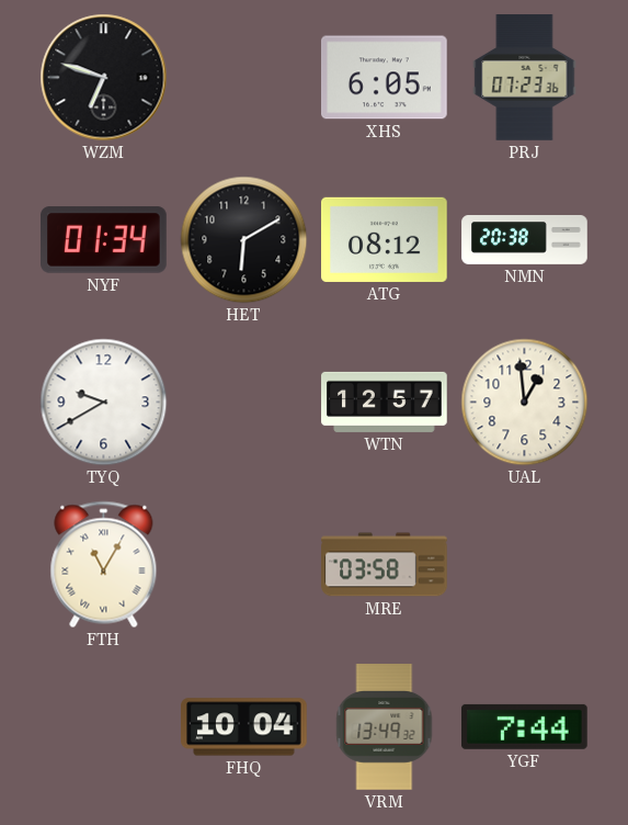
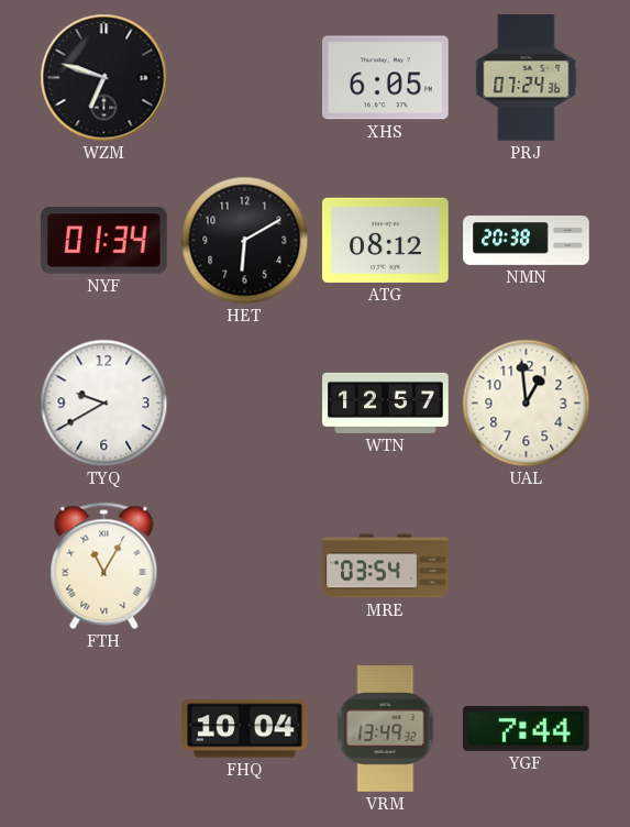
PRJ: 07:23 -> 07:24
MRE: 03:58 -> 03:54
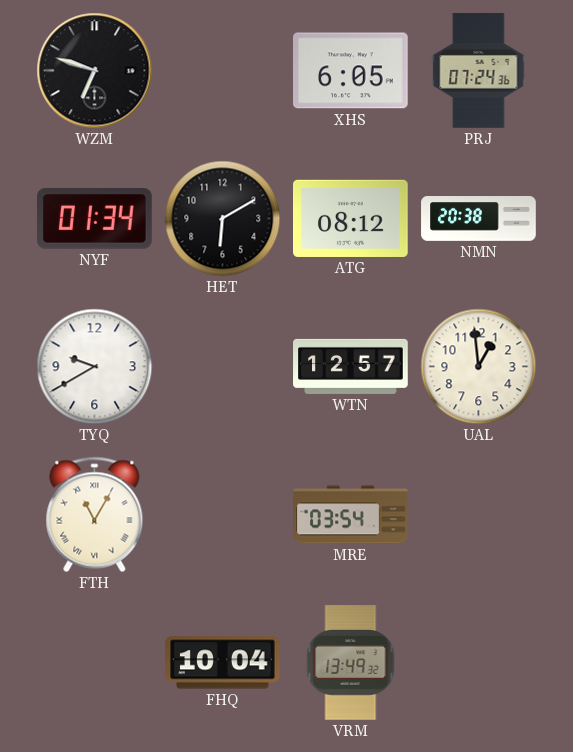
YGF: 7:44 -> none
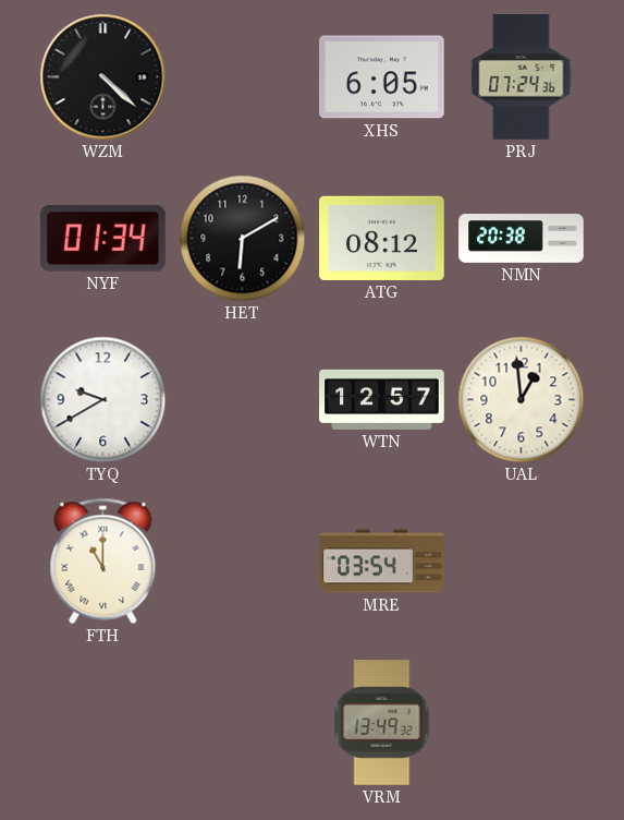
WZM: 6:48 -> 4:22
FTH: 11:05 -> 11:00
FHQ: 10:04 -> none
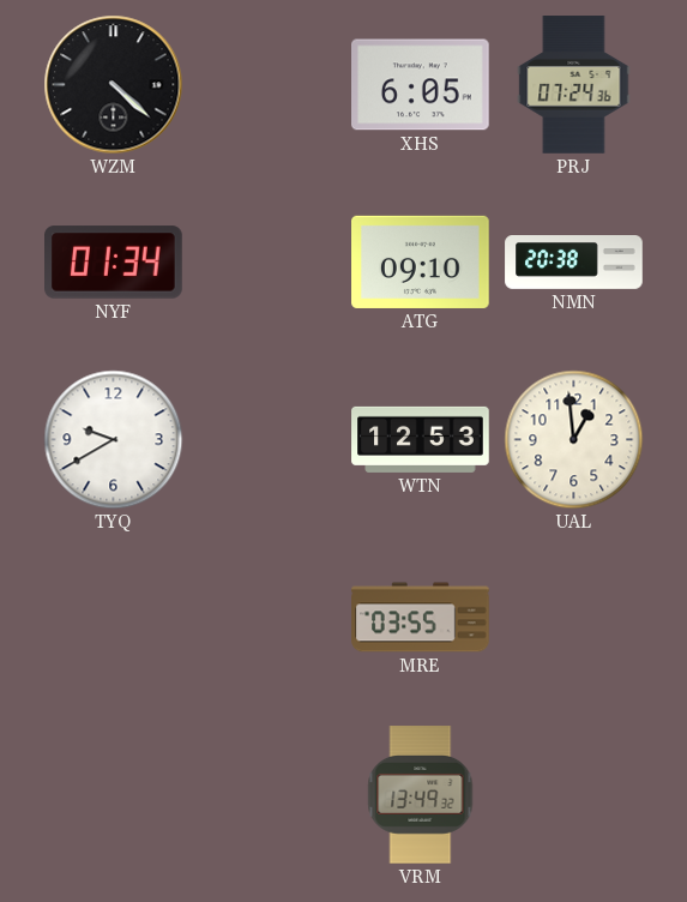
HET: 6:10 -> none
ATG: 08:12 -> 09:10
WTN: 12:57 -> 12:53
FTH: 11:00 -> none
MRE: 03:54 -> 03:55
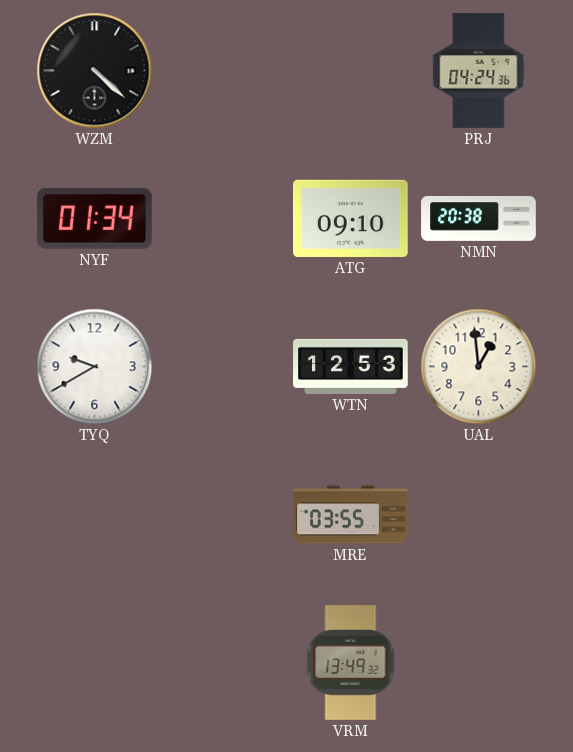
XHS: 6:05 -> none
PRJ: 07:24 -> 04:24
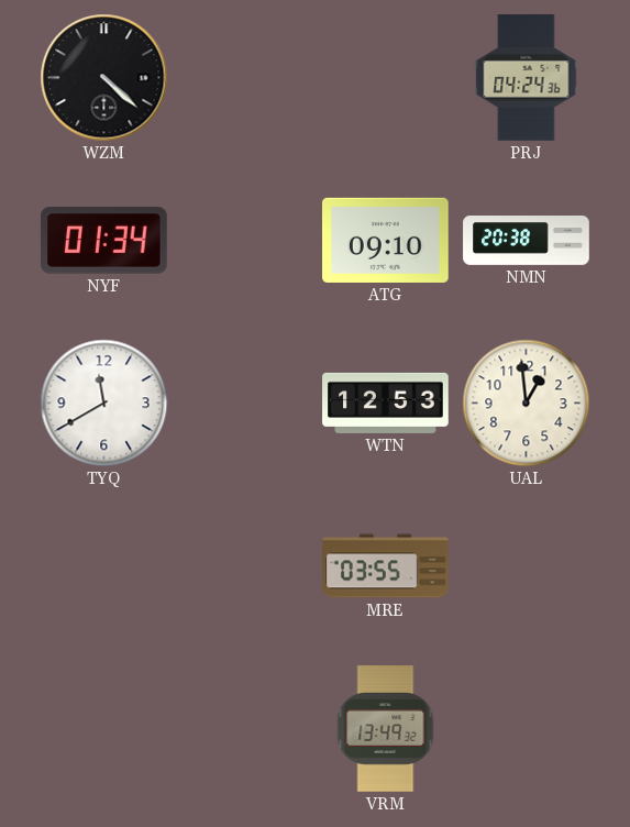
TYQ: 9:40 -> 11:40
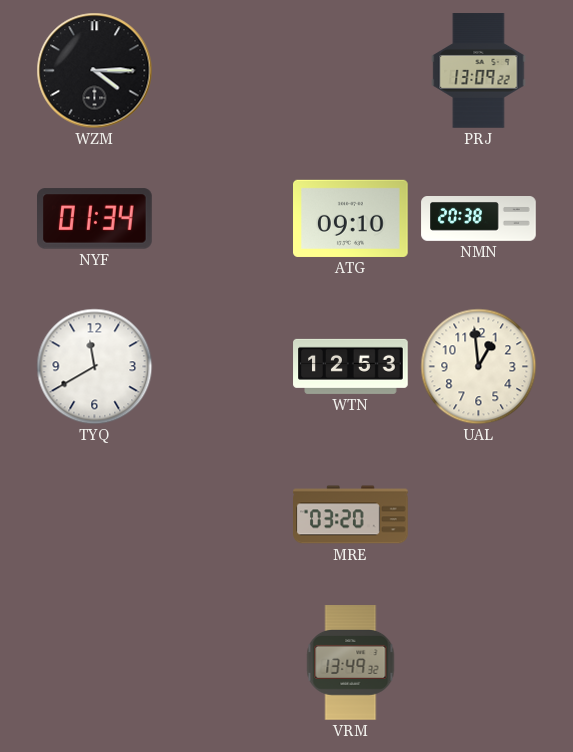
WZM: 4:22 -> 4:15
PRJ: 04:24 -> 13:09
MRE: 03:55 -> 03:20
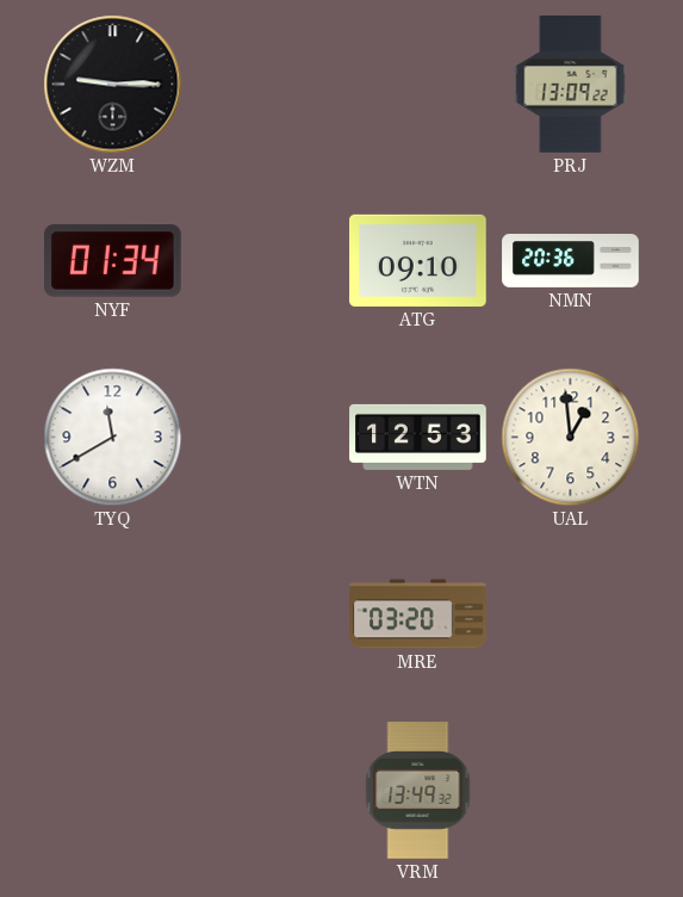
WZM: 4:15 -> 9:15
NMN: 20:38 -> 20:36
